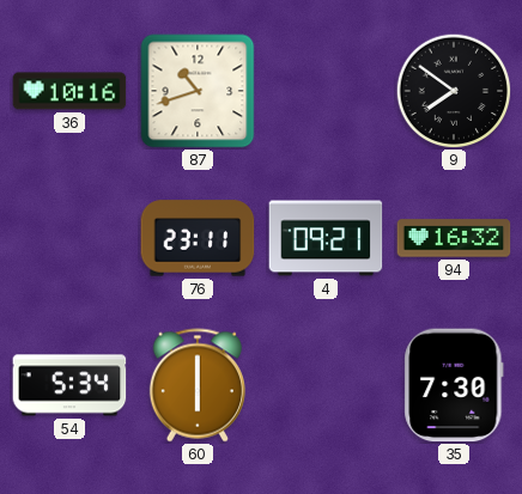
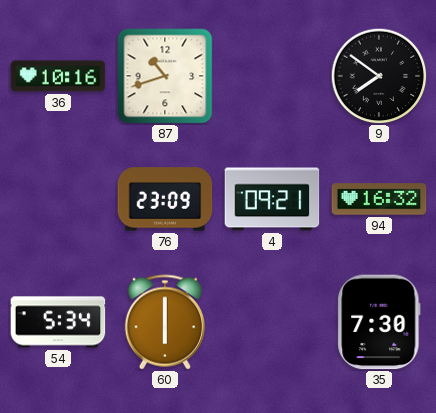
76: 23:11 -> 23:09
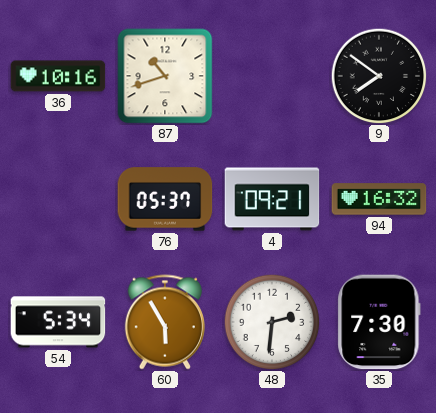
76: 23:09 -> 05:37
60: 6:00 -> 5:55
48: none -> 2:31
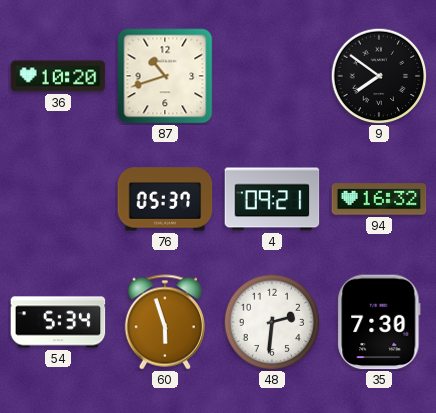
36: 10:16 -> 10:20
60: 5:55 -> 5:57
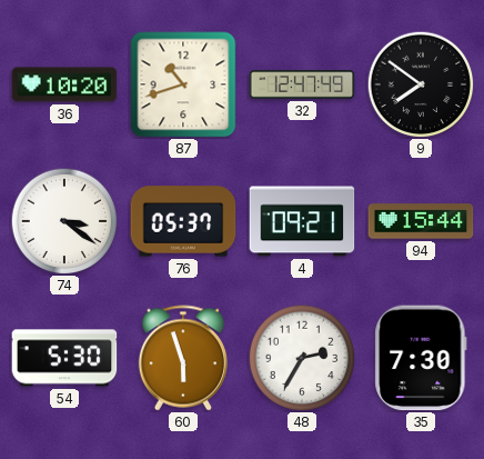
32: none -> 12:47
74: none -> 3:21
94: 16:32 -> 15:44
54: 5:34 -> 5:30
48: 2:31 -> 2:35
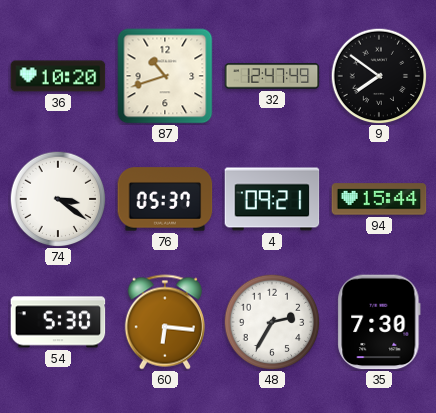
60: 5:57 -> 6:16
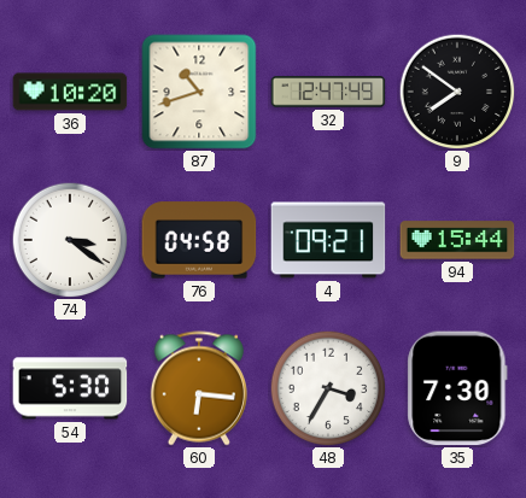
76: 05:37 -> 04:58
48: 2:35 -> 3:35
